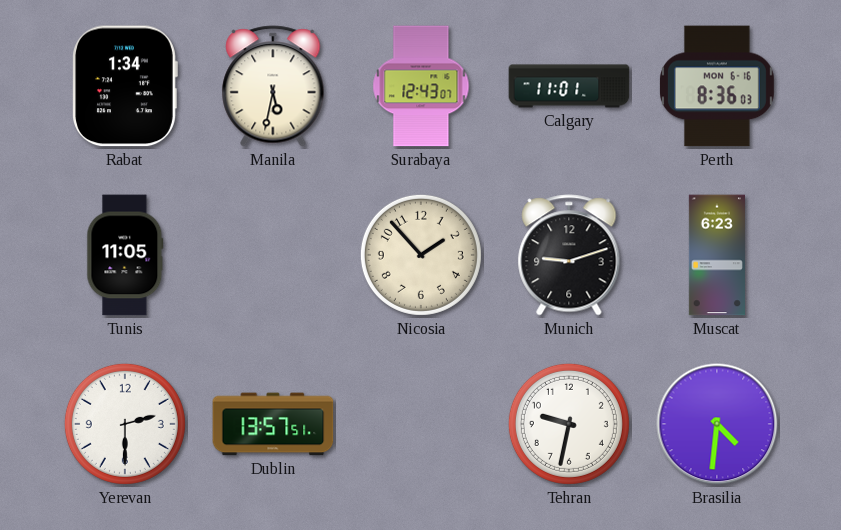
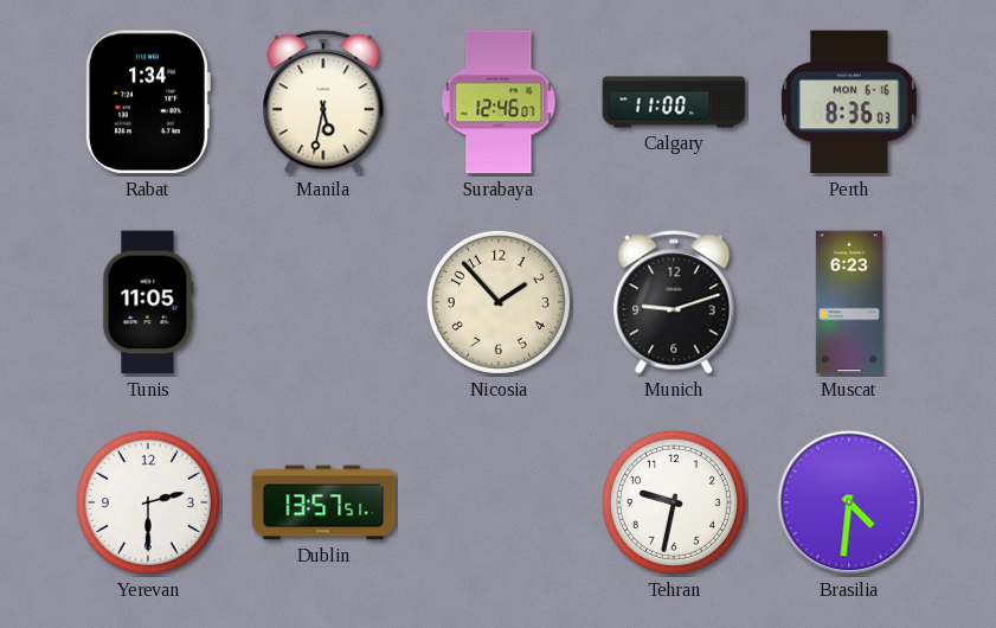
Surabaya: 12:43 -> 12:46
Calgary: 11:01 -> 11:00
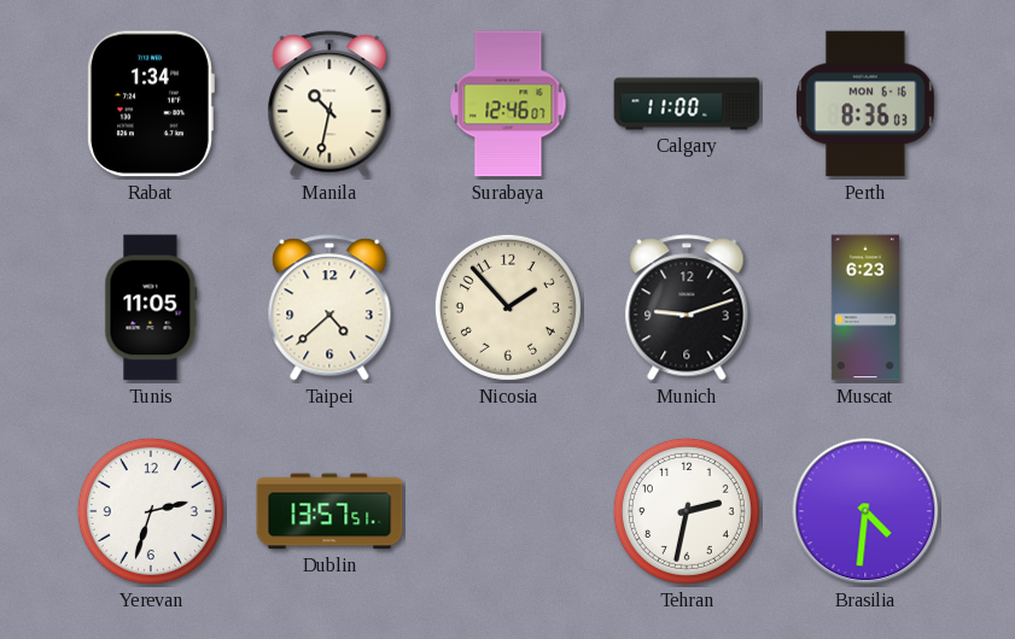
Manila: 5:32 -> 10:32
Taipei: none -> 4:38
Yerevan: 2:30 -> 2:33
Tehran: 9:32 -> 2:32
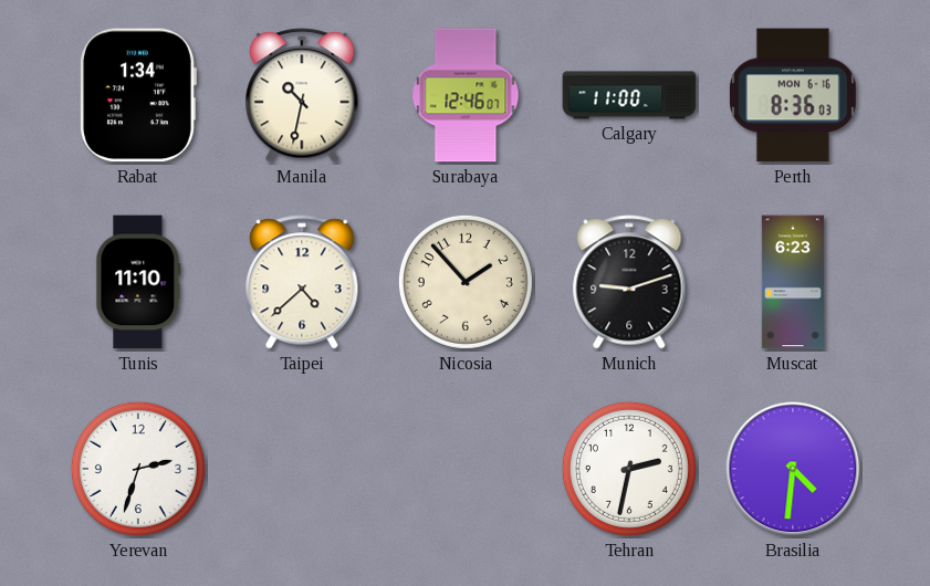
Tunis: 11:05 -> 11:10
Dublin: 13:57 -> none
